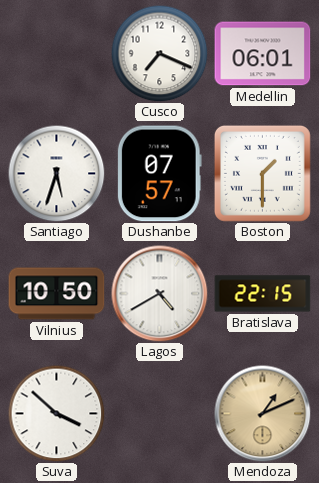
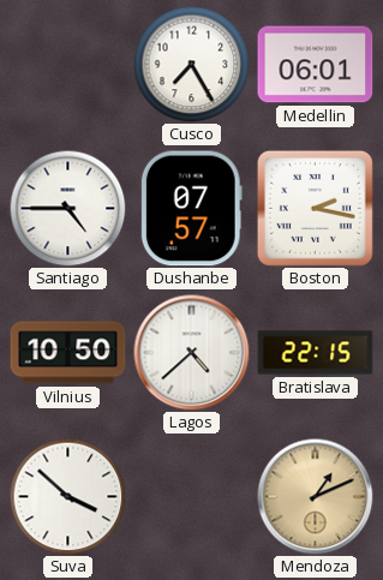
Cusco: 7:19 -> 7:25
Santiago: 5:33 -> 4:45
Boston: 1:30 -> 2:17
Lagos: 4:40 -> 4:38
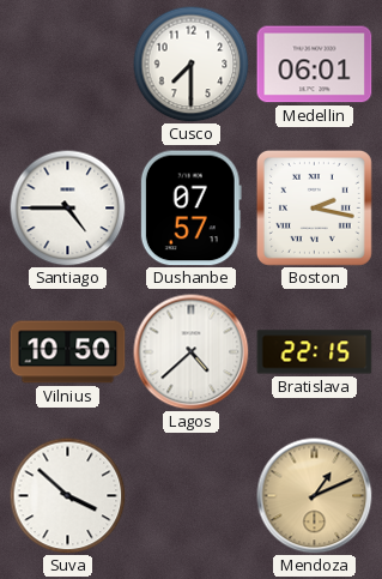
Cusco: 7:25 -> 7:30
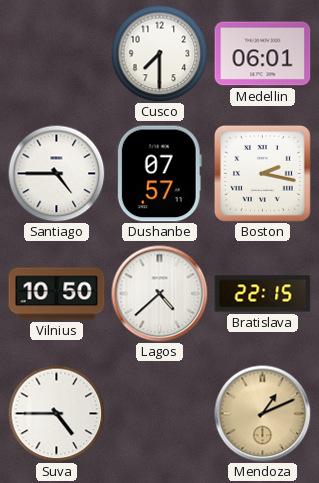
Suva: 3:52 -> 4:45
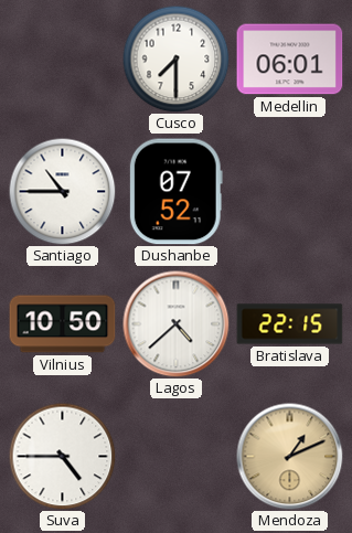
Santiago: 4:45 -> 10:45
Dushanbe: 07:57 -> 07:52
Boston: 2:17 -> none
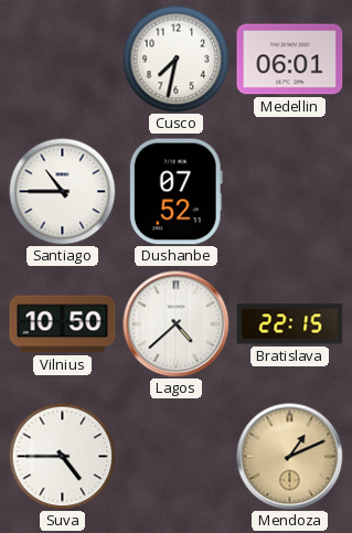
Cusco: 7:30 -> 7:32
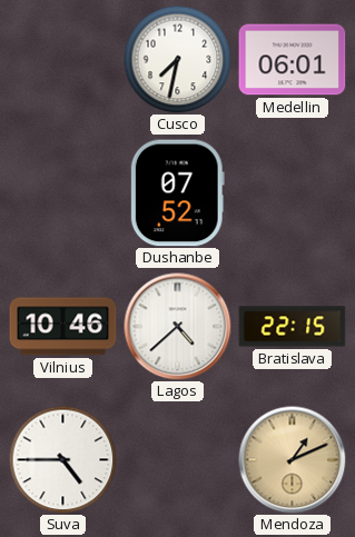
Santiago: 10:45 -> none
Vilnius: 10:50 -> 10:46
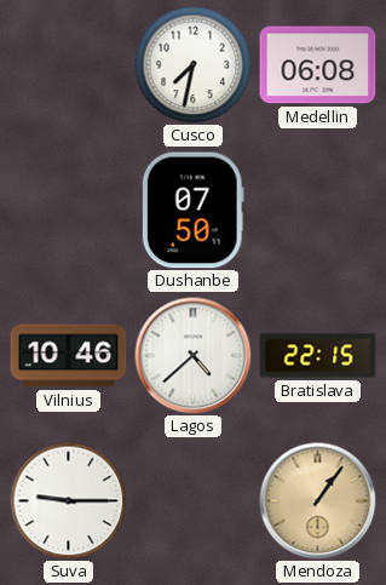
Medellin: 06:01 -> 06:08
Dushanbe: 07:52 -> 07:50
Suva: 4:45 -> 9:15
Mendoza: 1:11 -> 1:06
